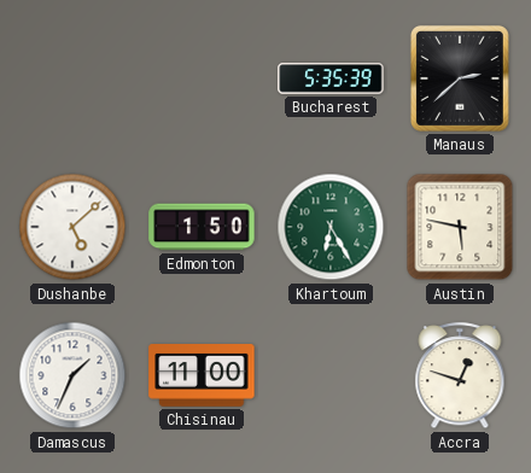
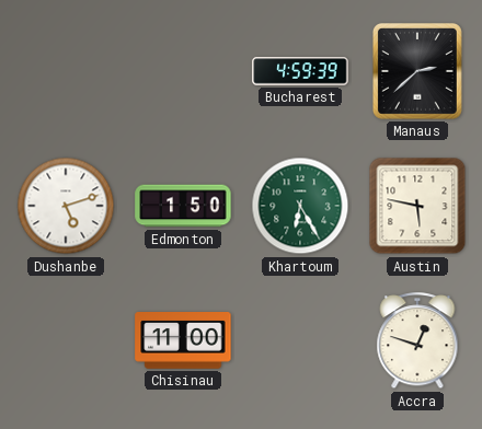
Bucharest: 5:35 -> 4:59
Dushanbe: 5:08 -> 5:12
Damascus: 1:34 -> none
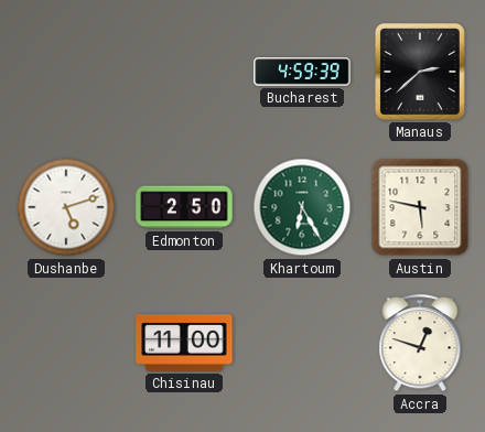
Edmonton: 1:50 -> 2:50
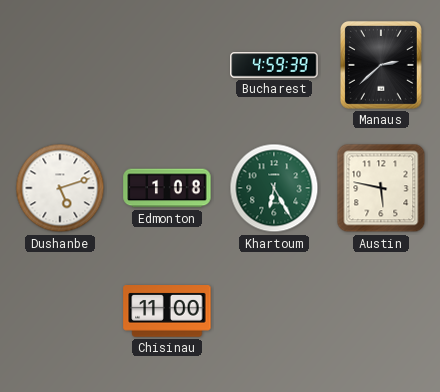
Edmonton: 2:50 -> 1:08
Accra: 12:48 -> none
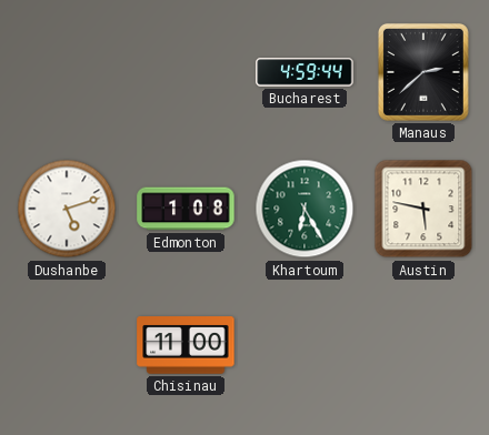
Bucharest: 4:59:39 -> 4:59:44
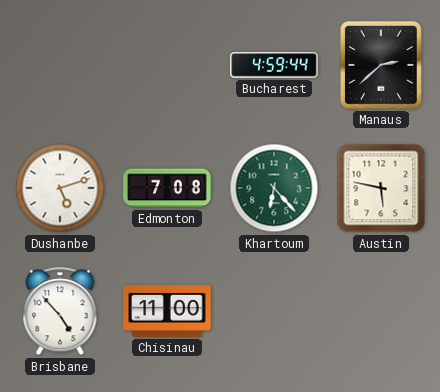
Edmonton: 1:08 -> 7:08
Khartoum: 6:25 -> 6:23
Brisbane: none -> 4:53
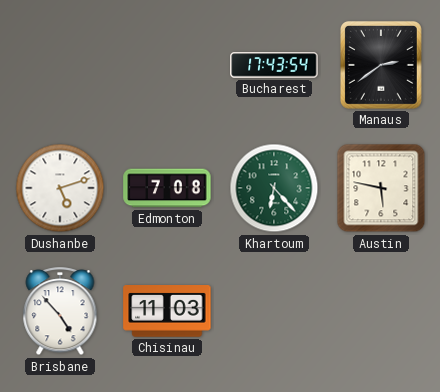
Bucharest: 4:59 -> 17:43
Manaus: 2:38 -> 2:39
Chisinau: 11:00 -> 11:03
